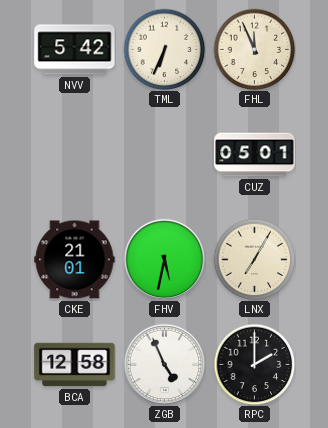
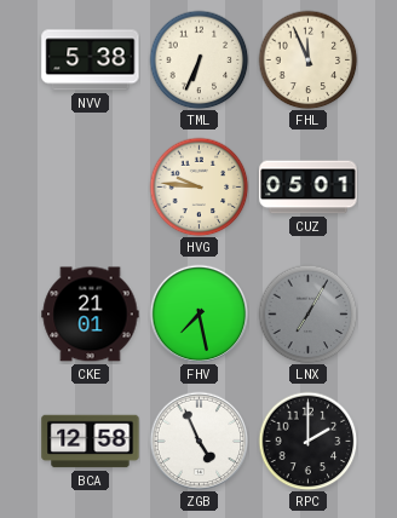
NVV: 5:42 -> 5:38
HVG: none -> 9:46
FHV: 5:32 -> 7:28
LNX dial: cream -> grey
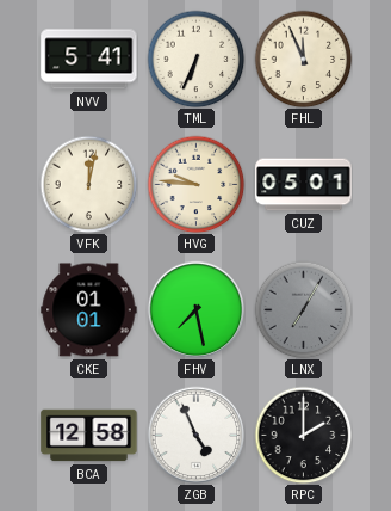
NVV: 5:38 -> 5:41
VFK: none -> 12:02
CKE: 21:01 -> 01:01
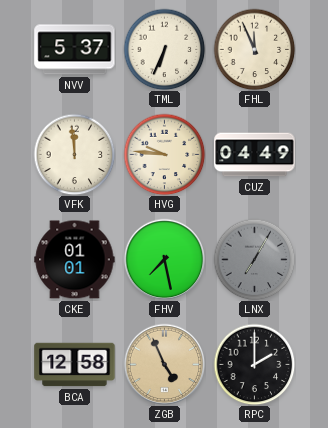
NVV: 5:41 -> 5:37
VFK: 12:02 -> 11:59
CUZ: 05:01 -> 04:49
ZGB dial: white -> champagne
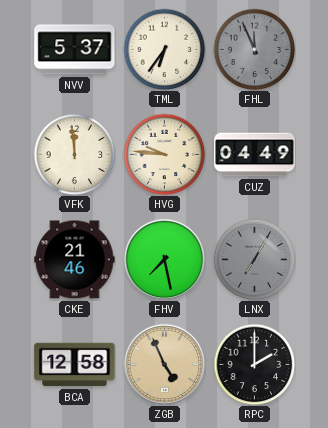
TML: 6:34 -> 6:36
FHL dial: cream -> grey
CKE: 01:01 -> 21:46
